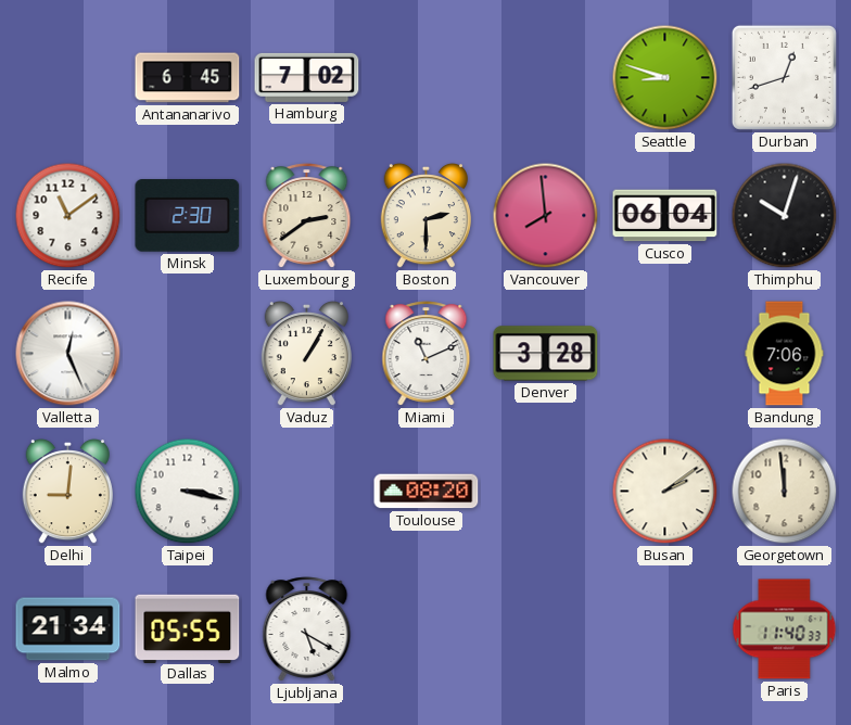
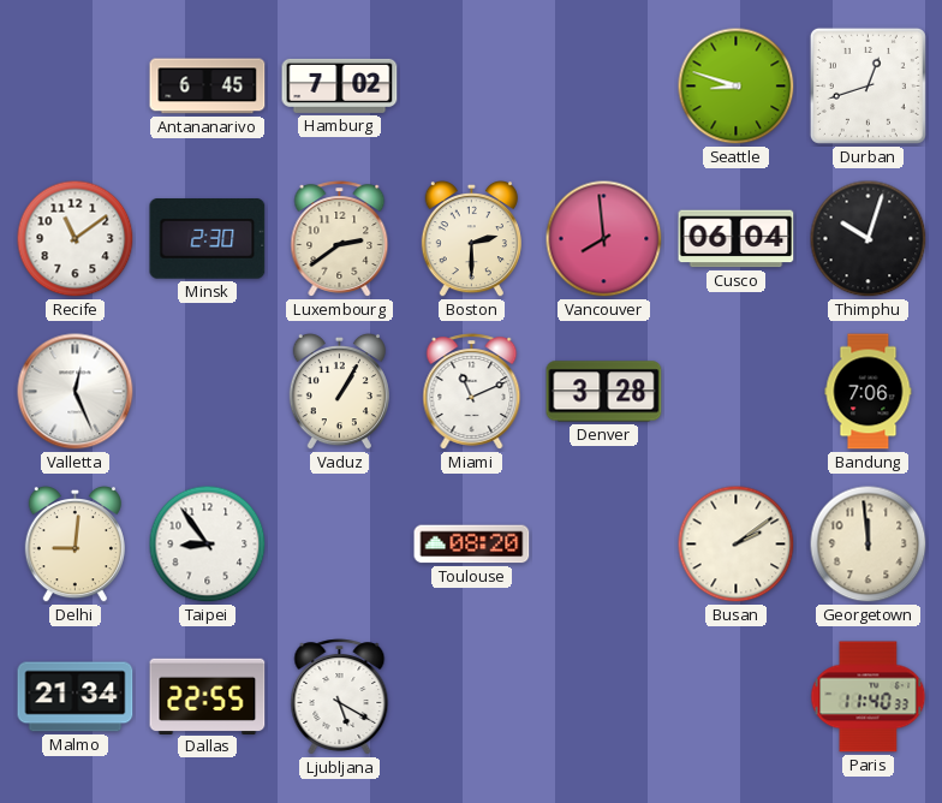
Taipei: 3:17 -> 8:54
Dallas: 05:55 -> 22:55
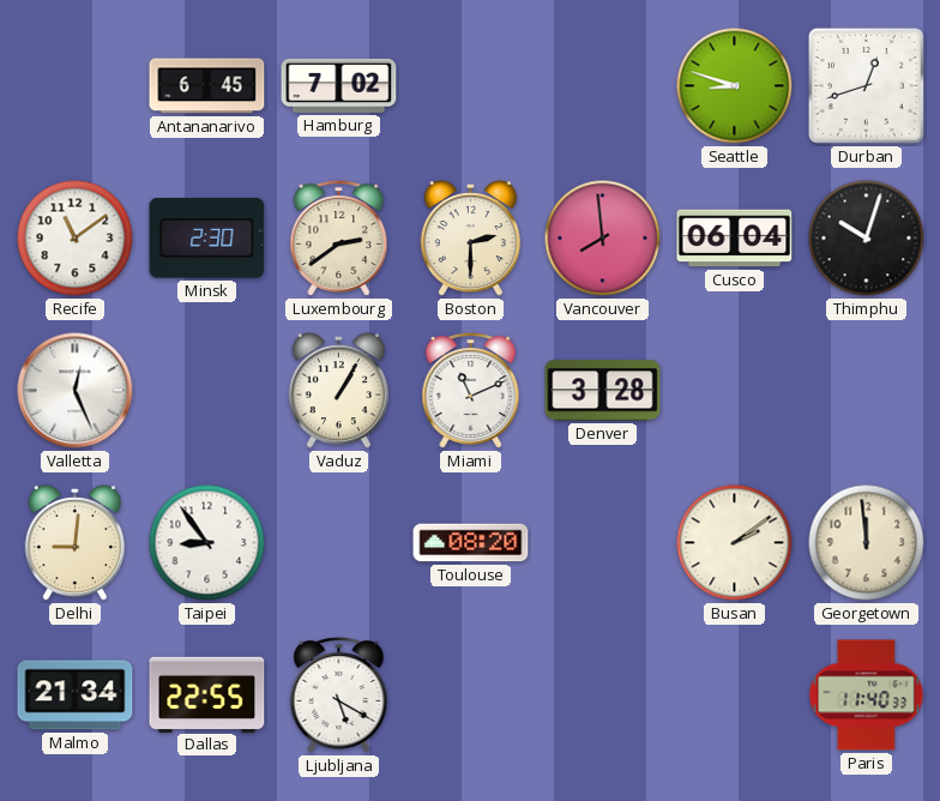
Bandung: 7:06 -> none
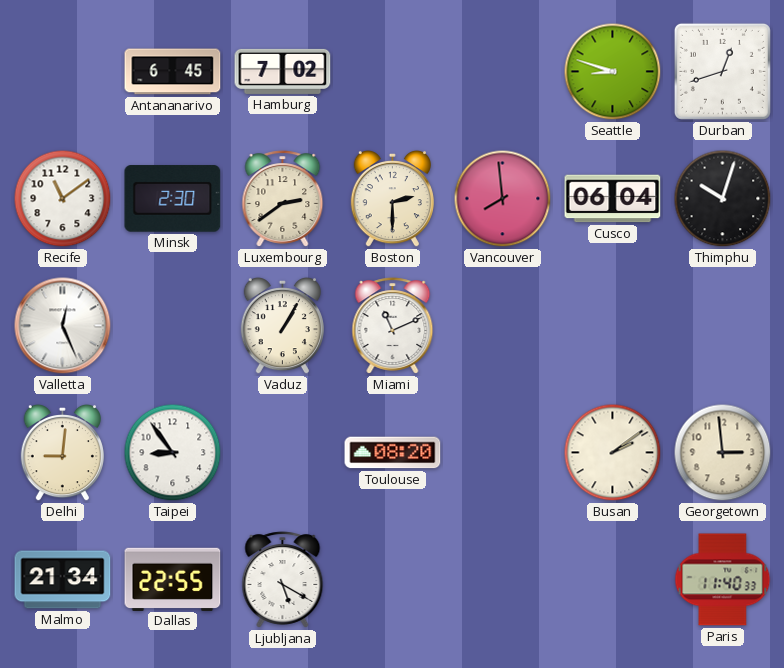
Denver: 3:28 -> none
Georgetown: 11:59 -> 2:59
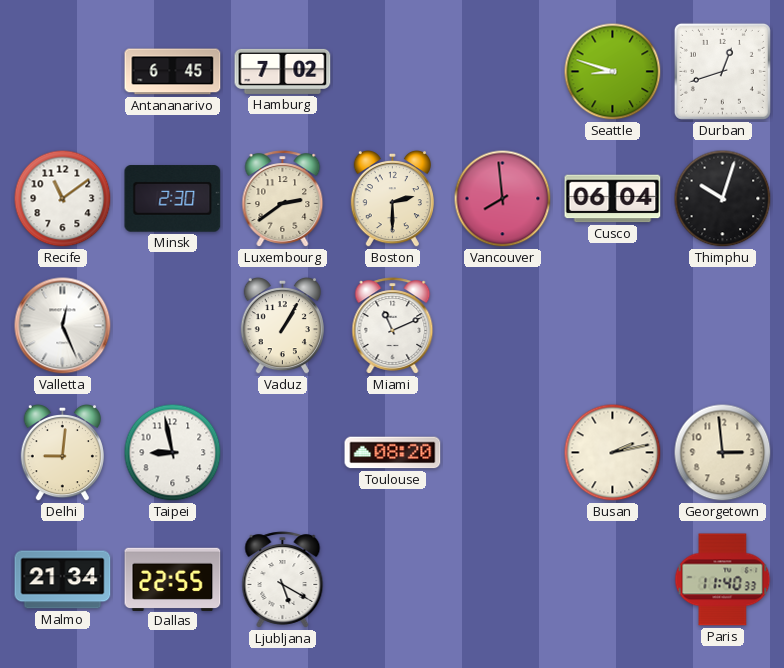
Taipei: 8:54 -> 8:58
Busan: 2:09 -> 2:13
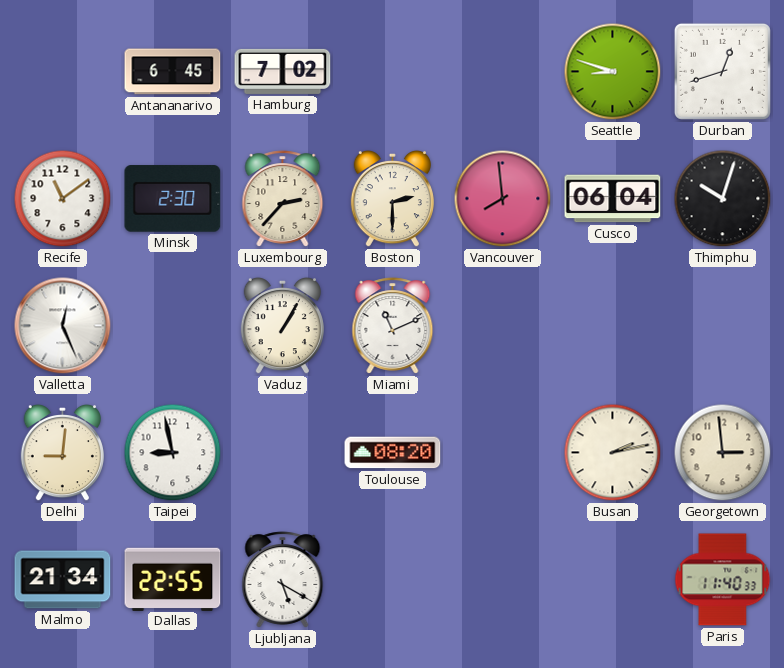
Luxembourg: 2:39 -> 2:37
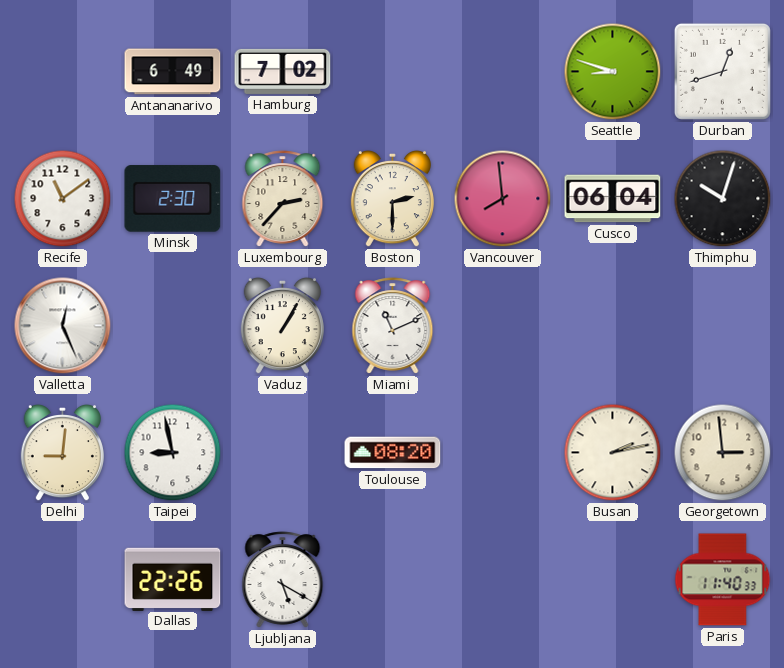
Antananarivo: 6:45 -> 6:49
Malmo: 21:34 -> none
Dallas: 22:55 -> 22:26
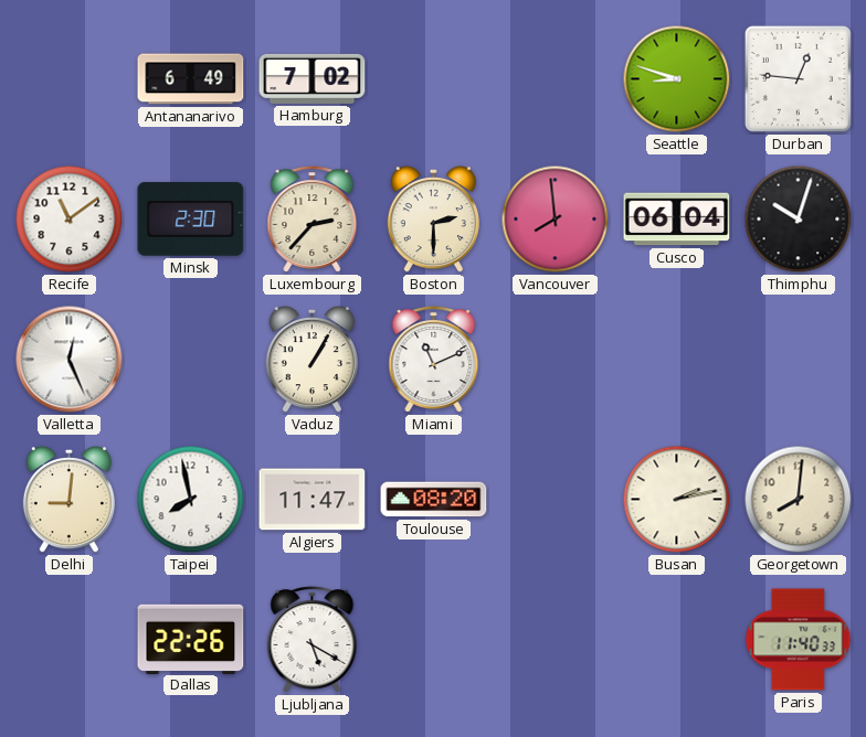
Durban: 12:42 -> 12:46
Taipei: 8:58 -> 7:58
Algiers: none -> 11:47
Georgetown: 2:59 -> 8:01
